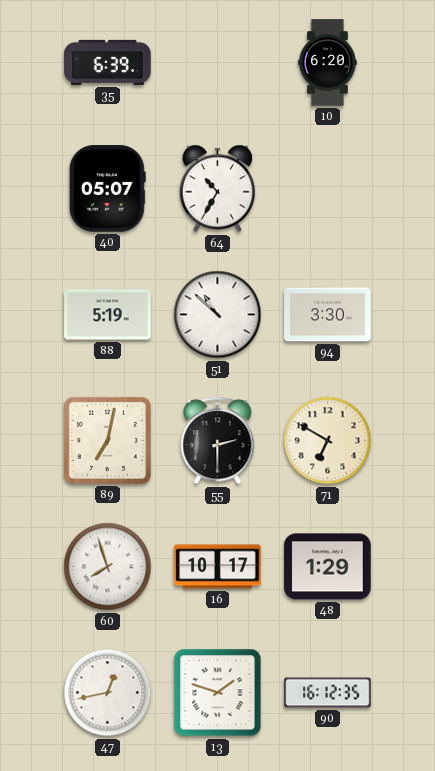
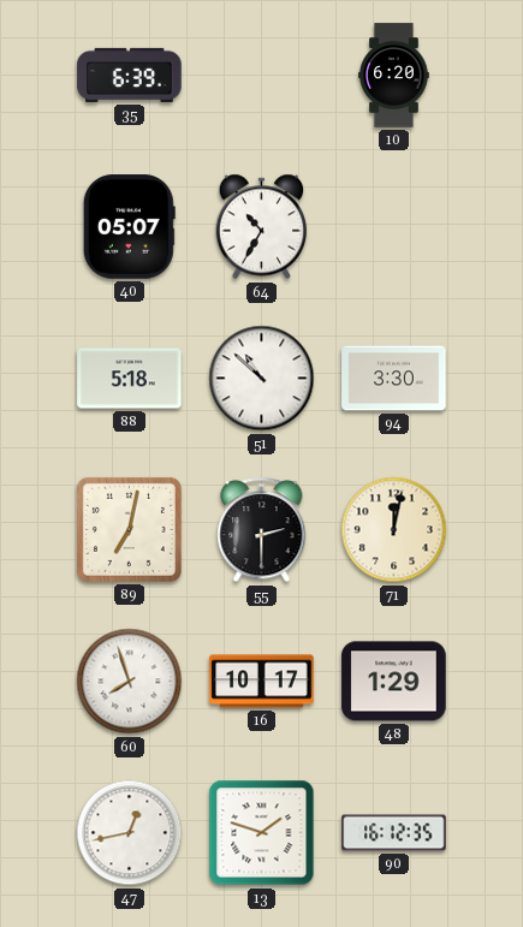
88: 5:19 -> 5:18
71: 6:50 -> 12:02
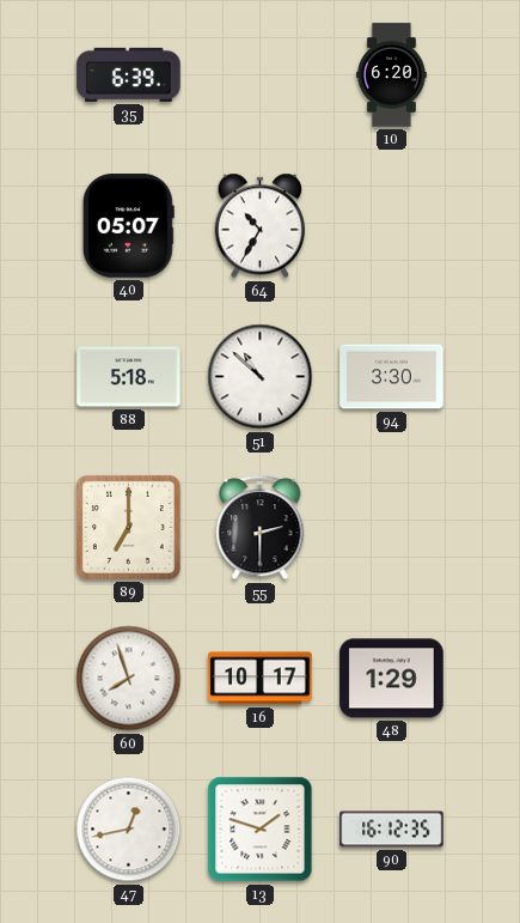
89: 7:02 -> 7:00
71: 12:02 -> none
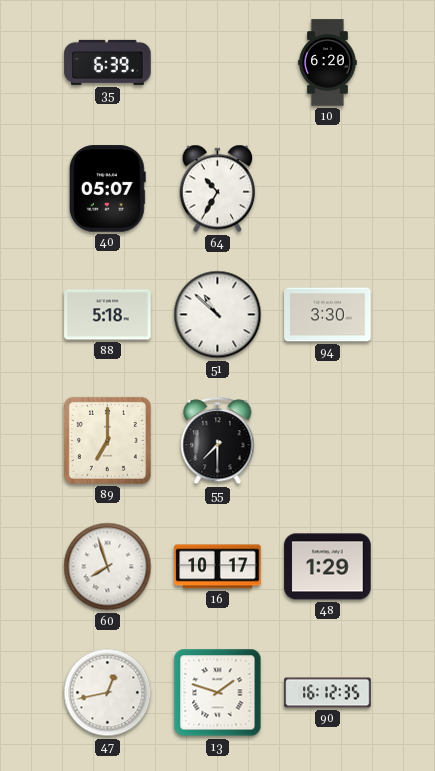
55: 2:30 -> 7:30
